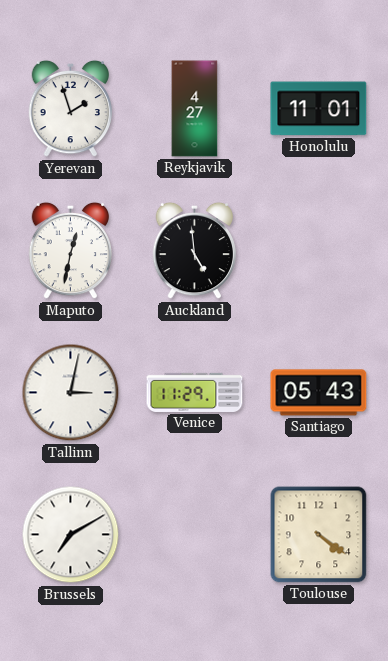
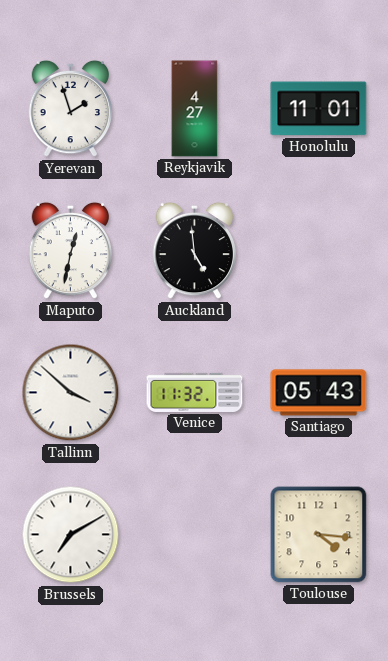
Tallinn: 3:02 -> 3:52
Venice: 11:29 -> 11:32
Toulouse: 4:21 -> 4:16
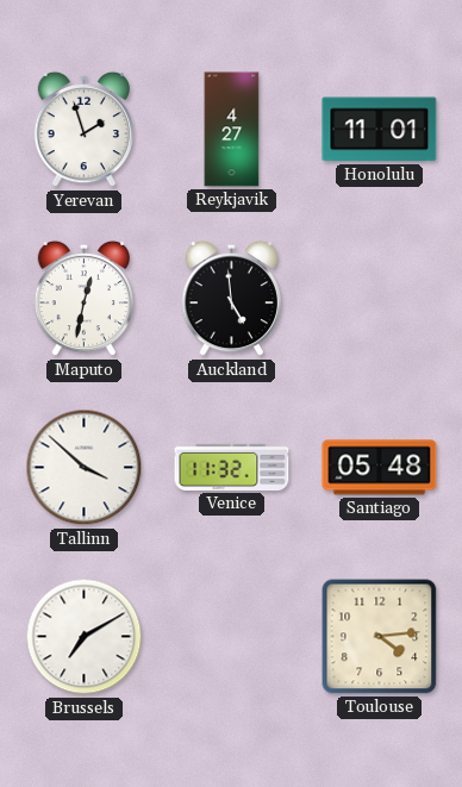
Santiago: 05:43 -> 05:48
Toulouse: 4:16 -> 4:14
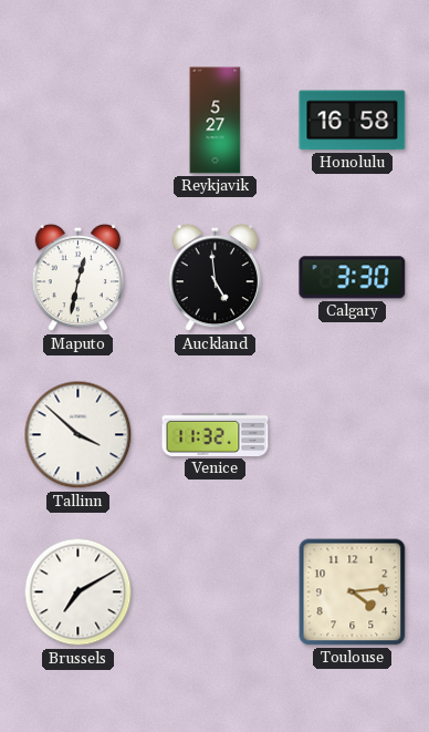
Yerevan: 1:57 -> none
Reykjavik: 4:27 -> 5:27
Honolulu: 11:01 -> 16:58
Calgary: none -> 3:30
Santiago: 05:48 -> none
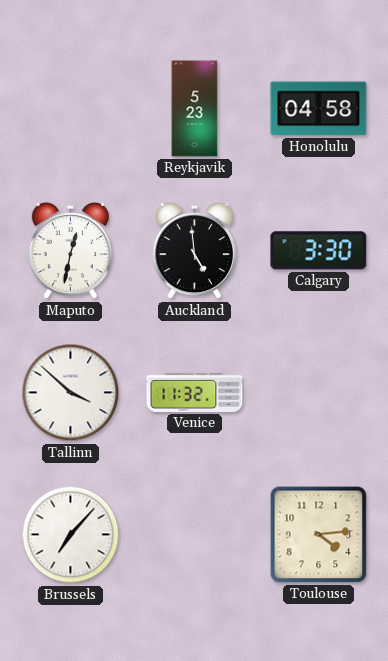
Reykjavik: 5:27 -> 5:23
Honolulu: 16:58 -> 04:58
Brussels: 7:10 -> 7:07
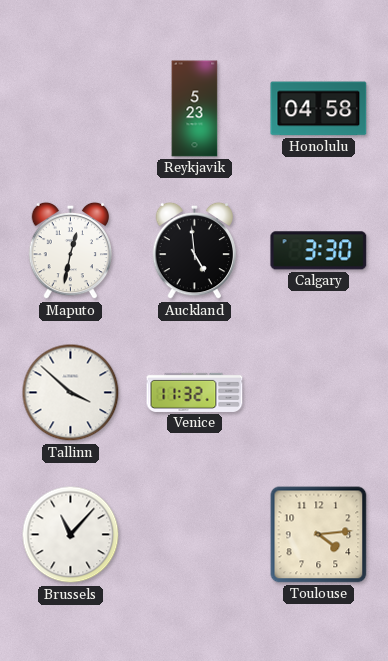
Brussels: 7:07 -> 11:07
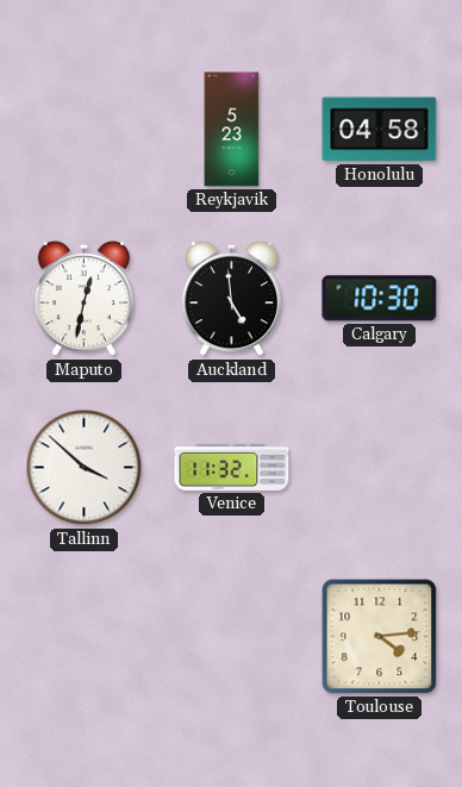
Calgary: 3:30 -> 10:30
Brussels: 11:07 -> none
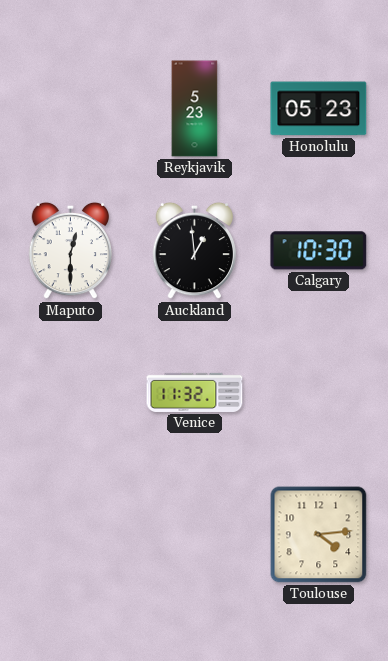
Honolulu: 04:58 -> 05:23
Maputo: 12:32 -> 12:30
Auckland: 4:59 -> 12:59
Tallinn: 3:52 -> none
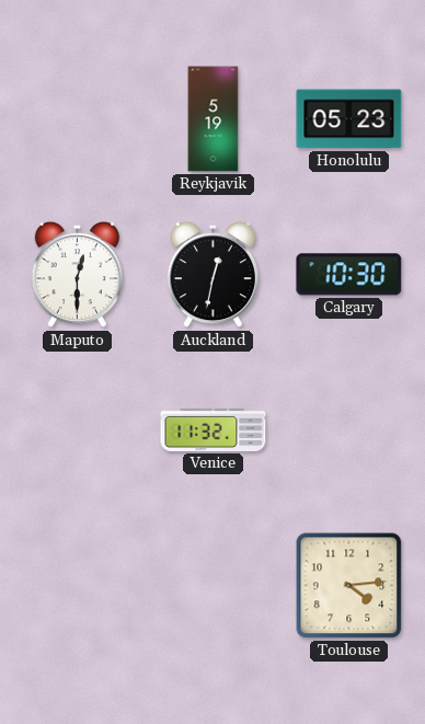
Reykjavik: 5:23 -> 5:19
Auckland: 12:59 -> 12:32
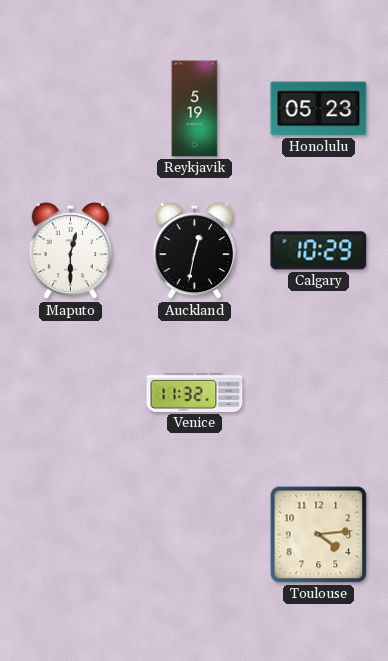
Calgary: 10:30 -> 10:29
